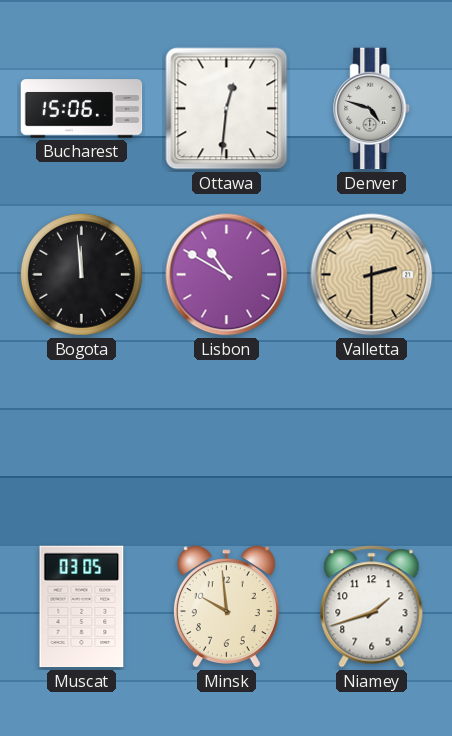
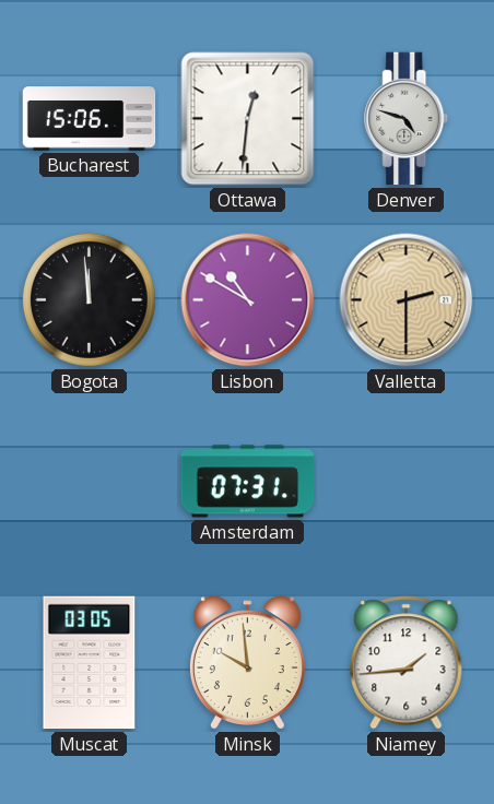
Amsterdam: none -> 07:31
Niamey: 1:42 -> 1:44
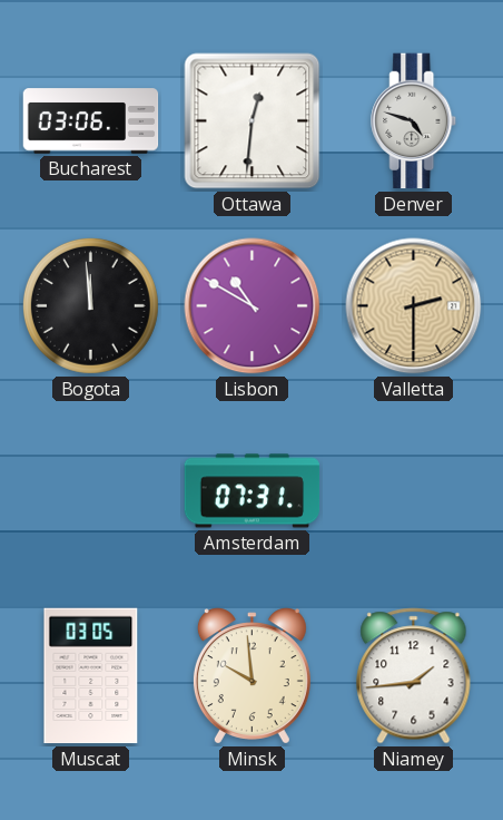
Bucharest: 15:06 -> 03:06
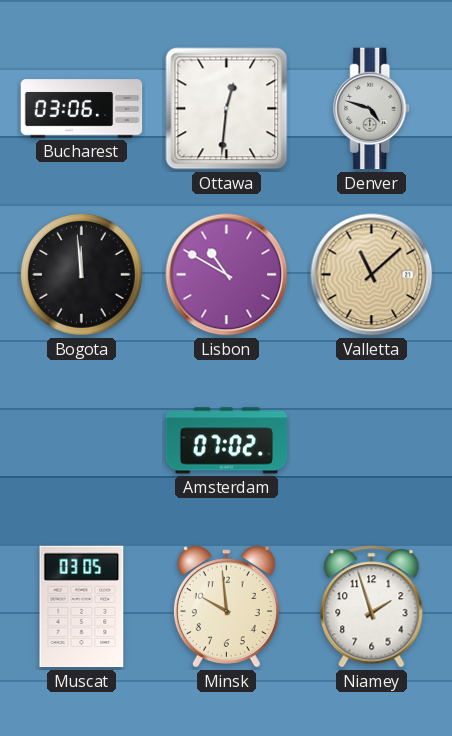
Valletta: 2:30 -> 11:08
Amsterdam: 07:31 -> 07:02
Niamey: 1:44 -> 1:57
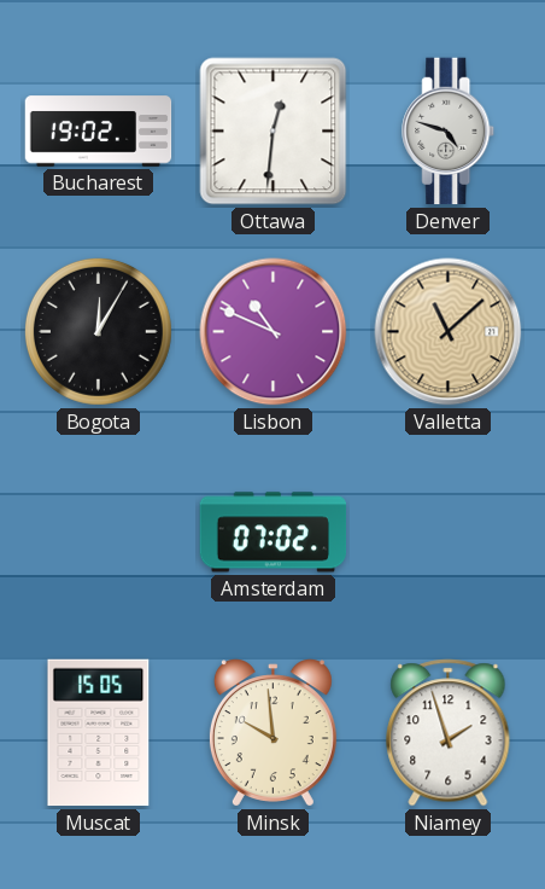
Bucharest: 03:06 -> 19:02
Bogota: 11:59 -> 12:05
Lisbon: 10:50 -> 10:49
Muscat: 03:05 -> 15:05
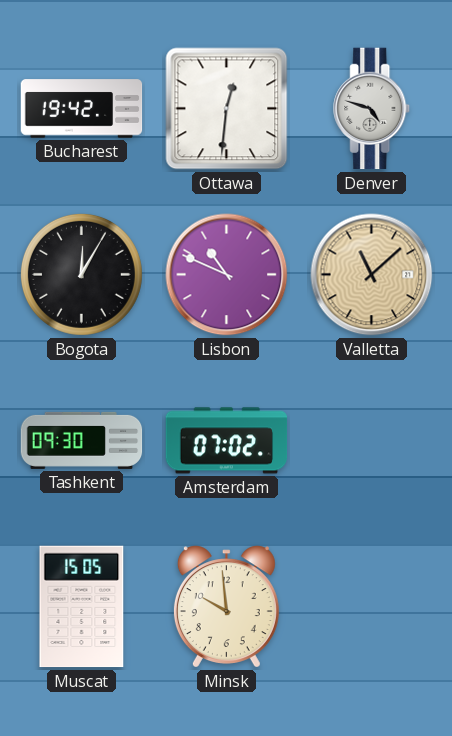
Bucharest: 19:02 -> 19:42
Tashkent: none -> 09:30
Niamey: 1:57 -> none
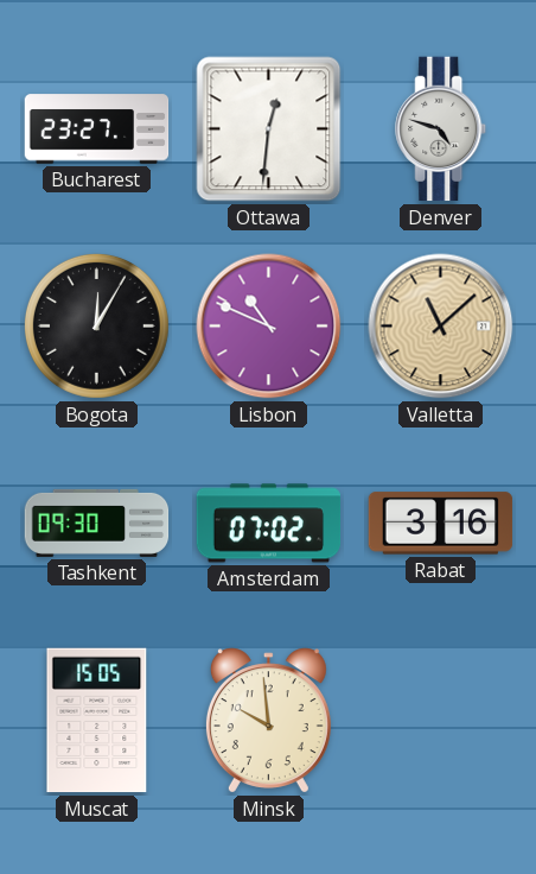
Bucharest: 19:42 -> 23:27
Rabat: none -> 3:16
